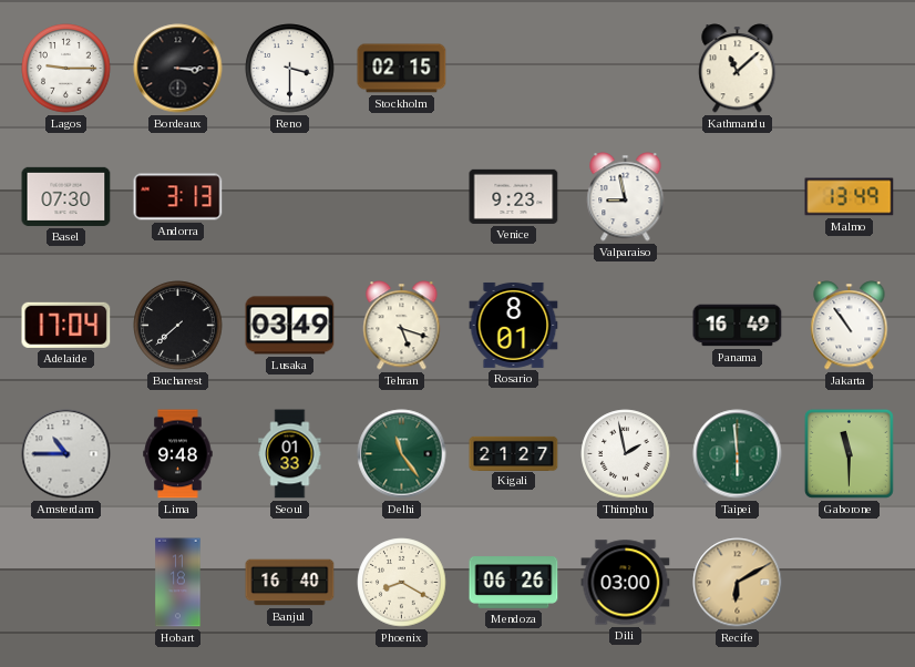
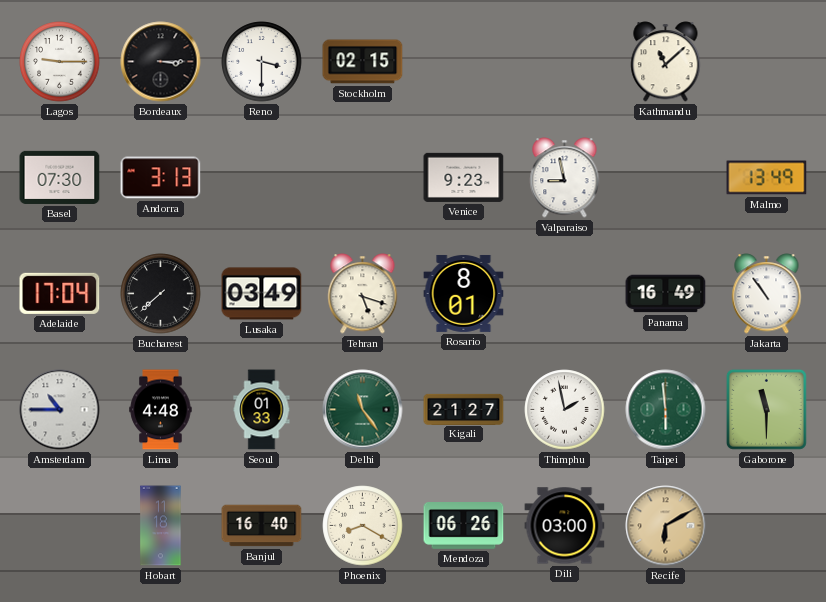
Lima: 9:48 -> 4:48
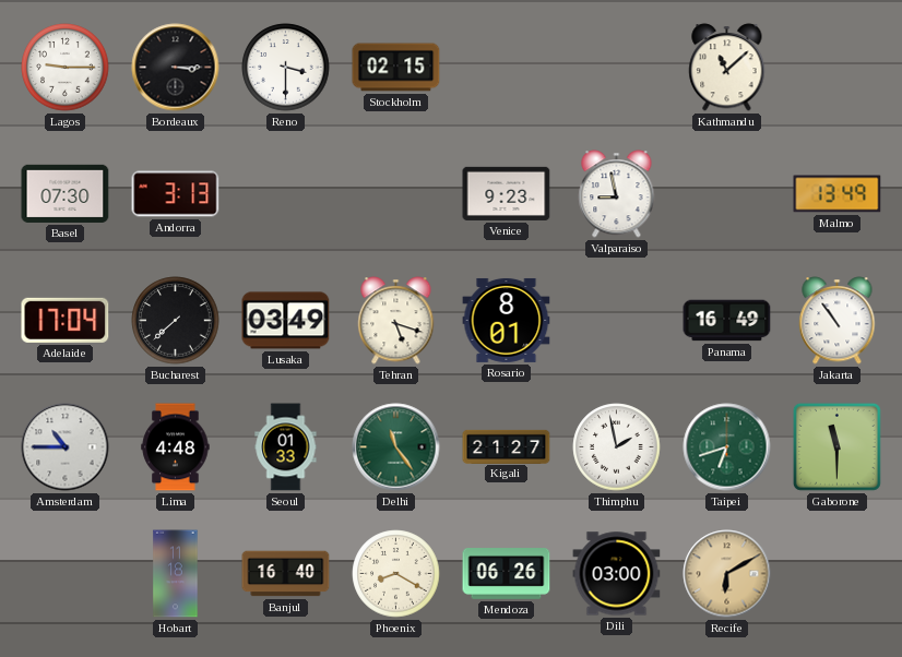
Taipei: 5:59 -> 6:42
